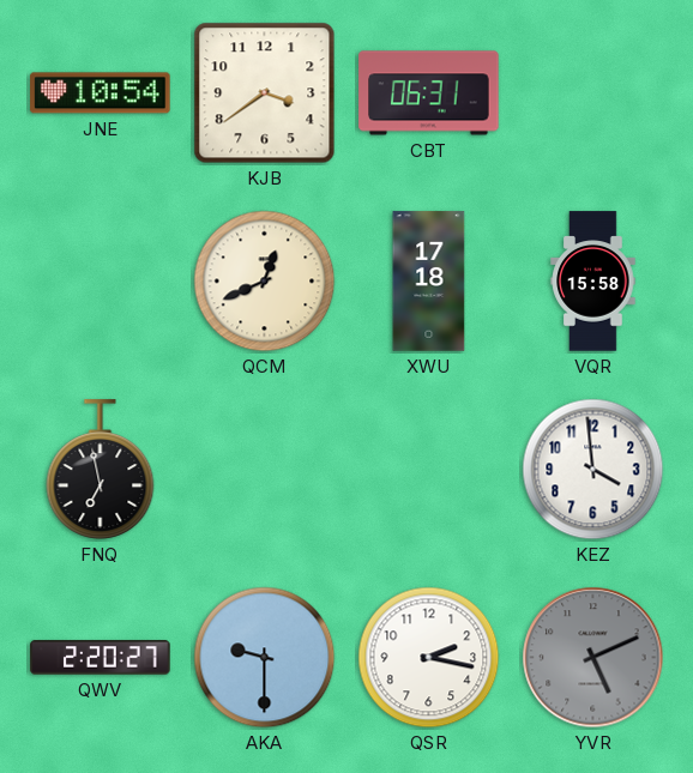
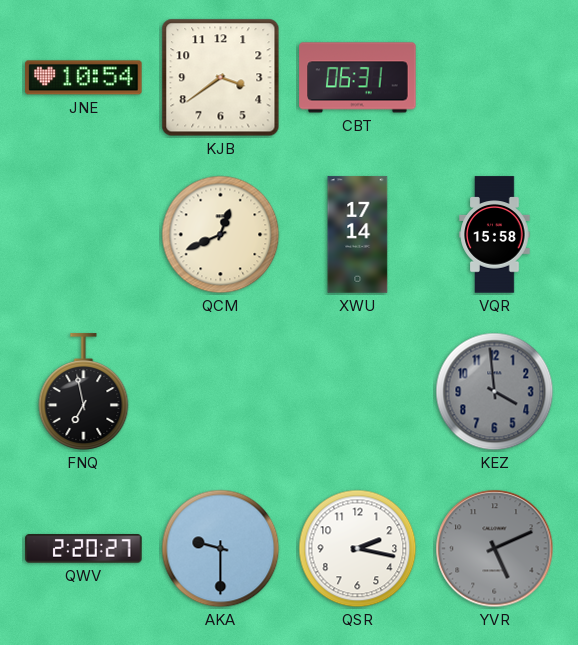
XWU: 17:18 -> 17:14
KEZ dial: white -> grey
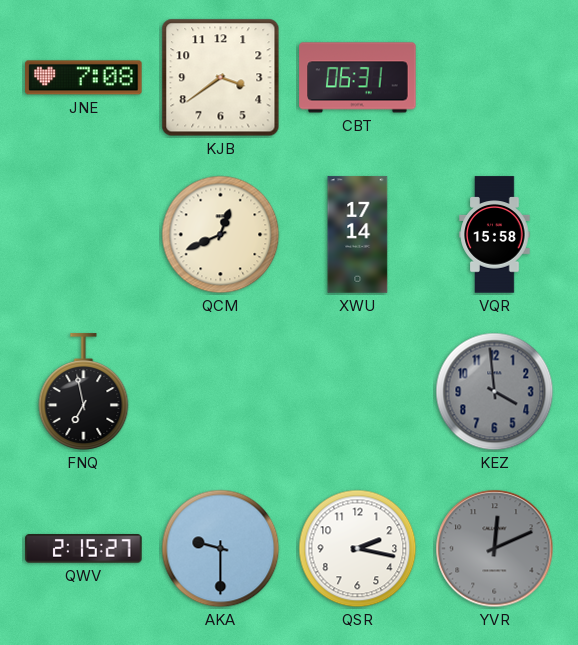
JNE: 10:54 -> 7:08
QWV: 2:20 -> 2:15
YVR: 5:11 -> 12:11
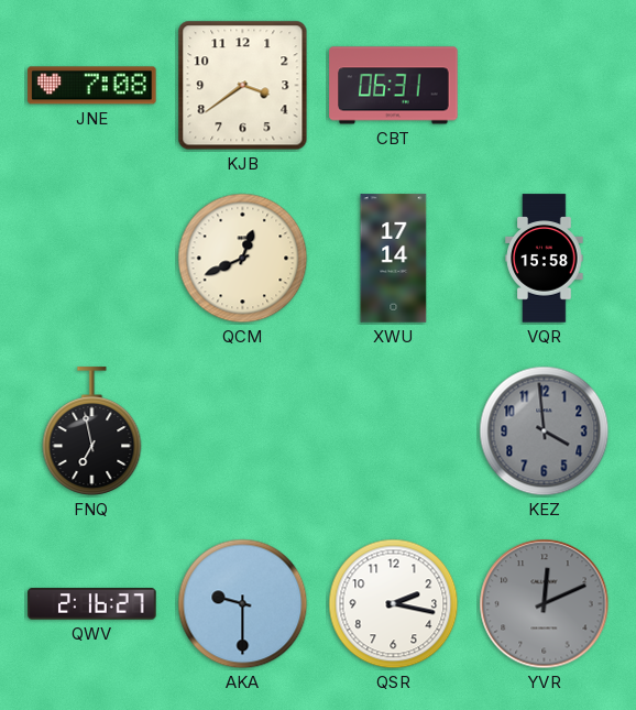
QWV: 2:15 -> 2:16
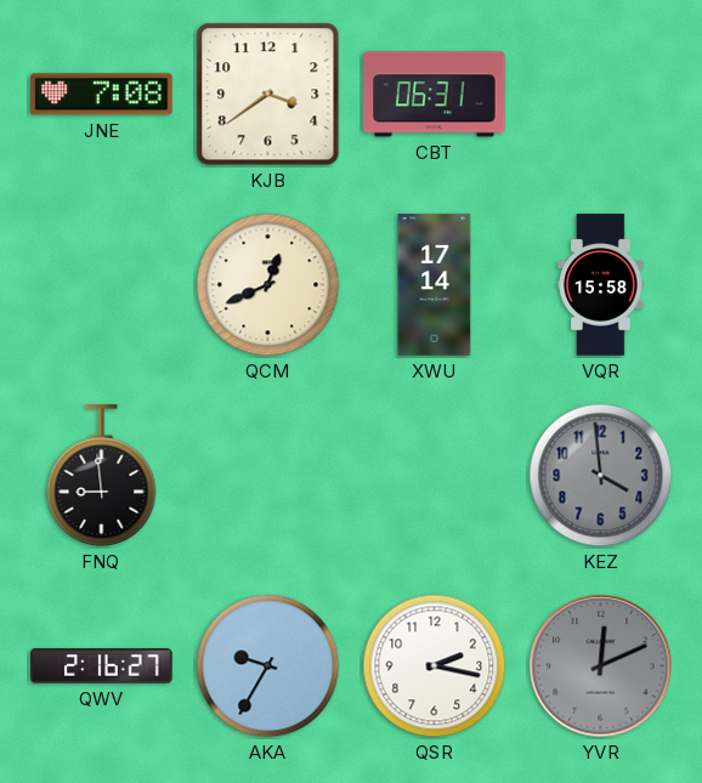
FNQ: 6:58 -> 8:59
AKA: 9:30 -> 9:35
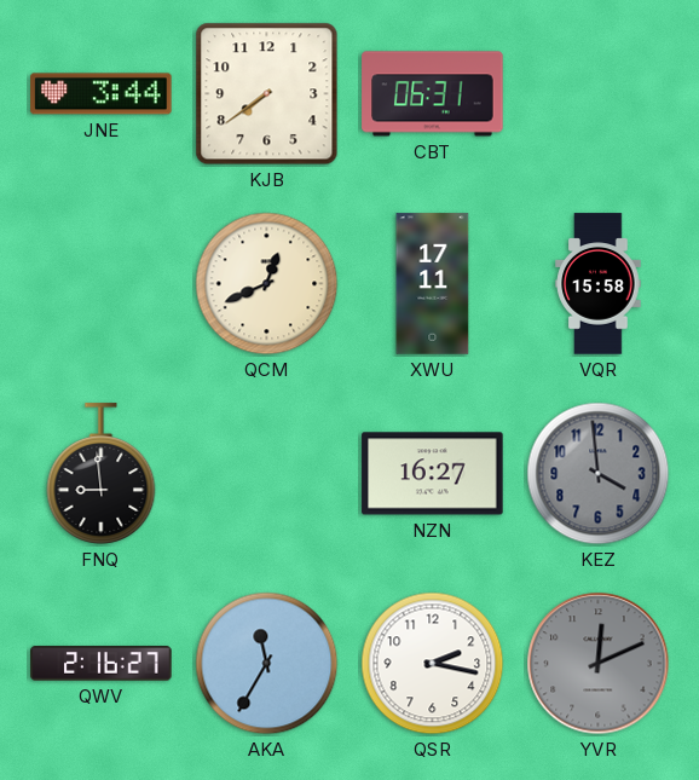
JNE: 7:08 -> 3:44
KJB: 3:39 -> 7:39
XWU: 17:14 -> 17:11
NZN: none -> 16:27
AKA: 9:35 -> 11:35
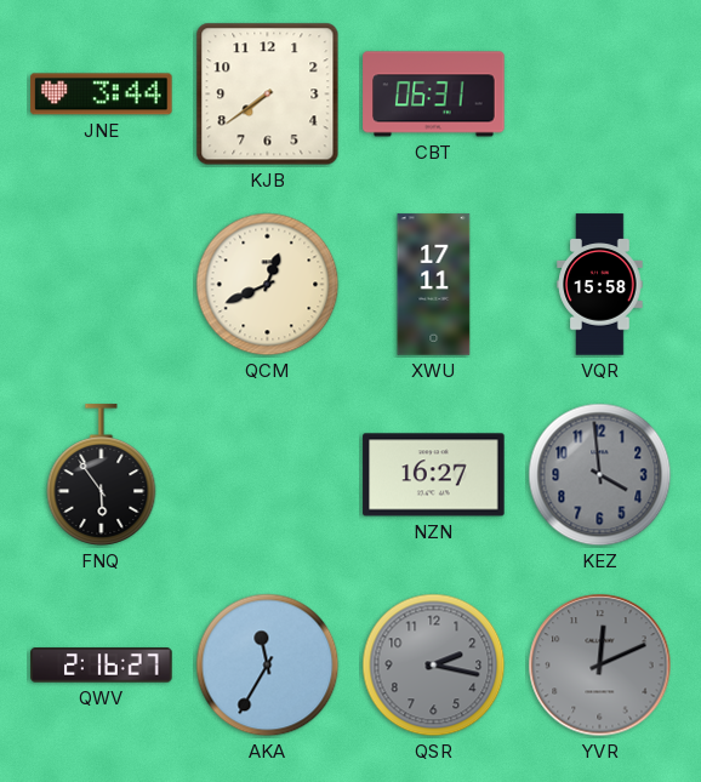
FNQ: 8:59 -> 5:54
QSR dial: white -> grey
